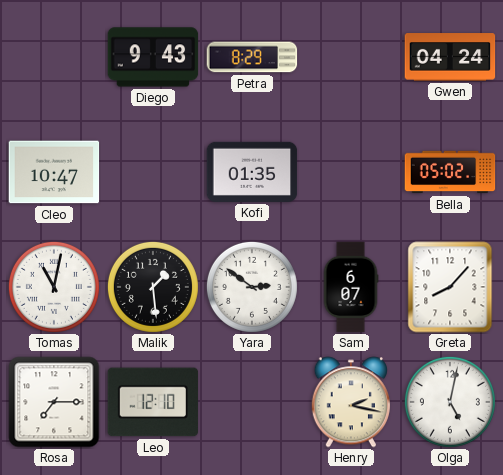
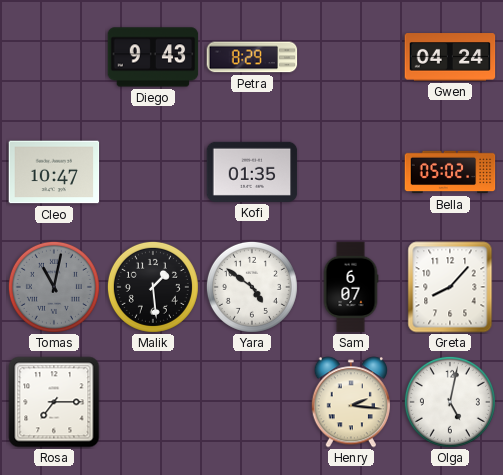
Tomas dial: white -> grey
Yara: 2:51 -> 4:51
Leo: 12:10 -> none
Henry: 2:17 -> 2:16
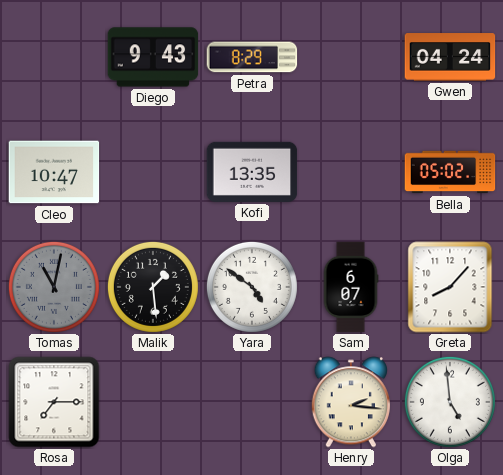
Kofi: 01:35 -> 13:35
Olga: 5:02 -> 4:59
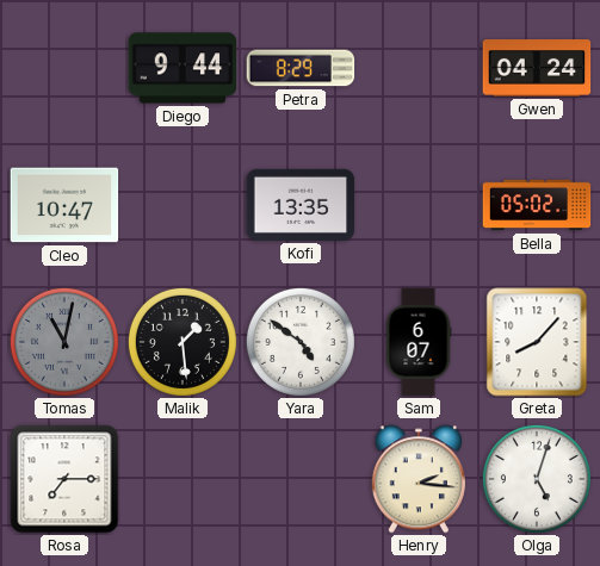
Diego: 9:43 -> 9:44
Olga: 4:59 -> 5:03
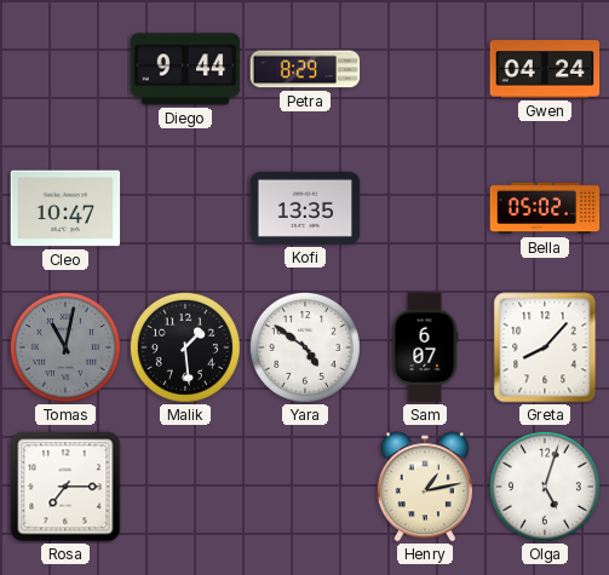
Henry: 2:16 -> 1:13
